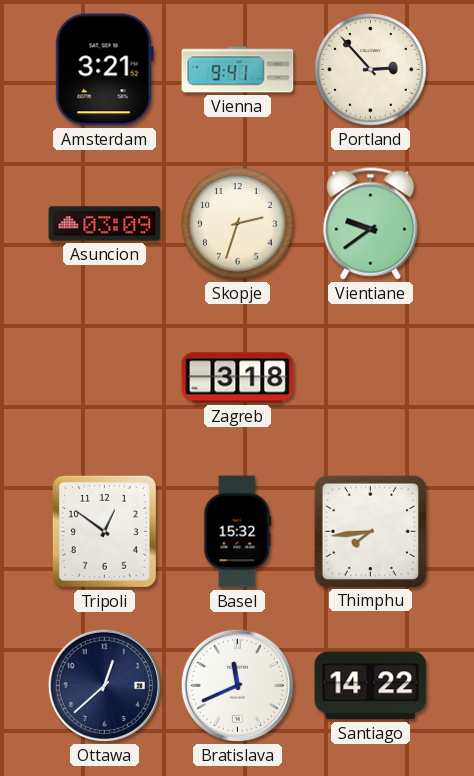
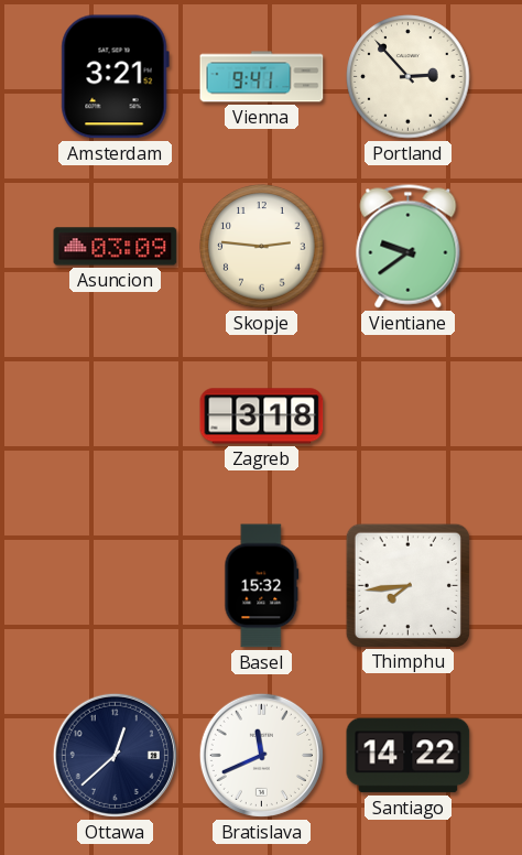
Skopje: 2:33 -> 2:46
Tripoli: 12:51 -> none
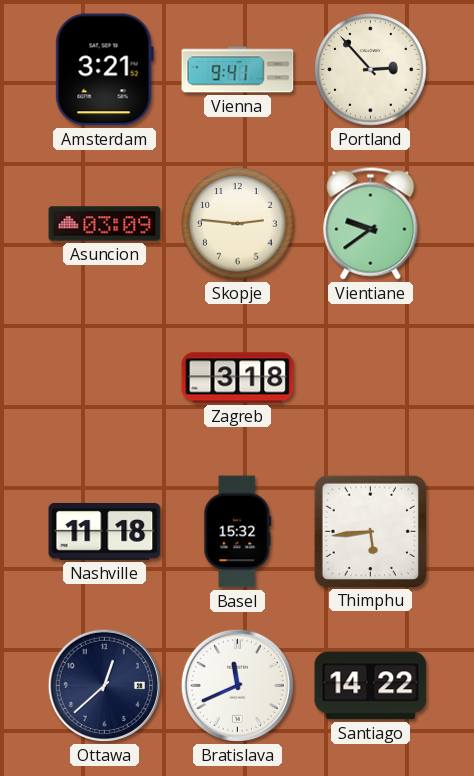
Nashville: none -> 11:18
Thimphu: 7:44 -> 5:44
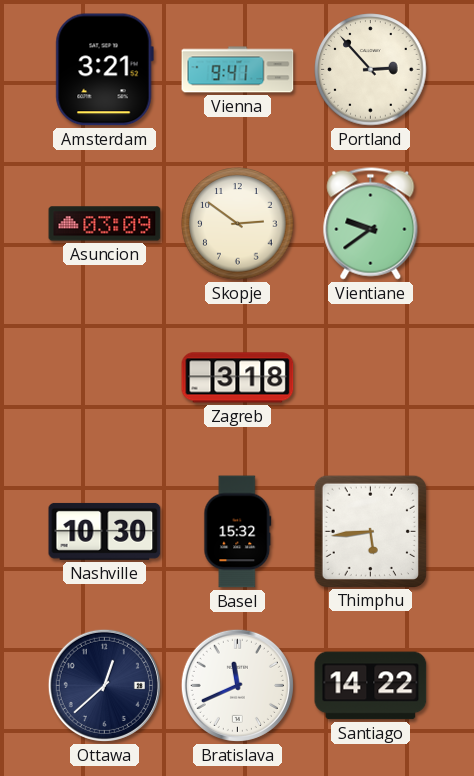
Skopje: 2:46 -> 2:51
Nashville: 11:18 -> 10:30
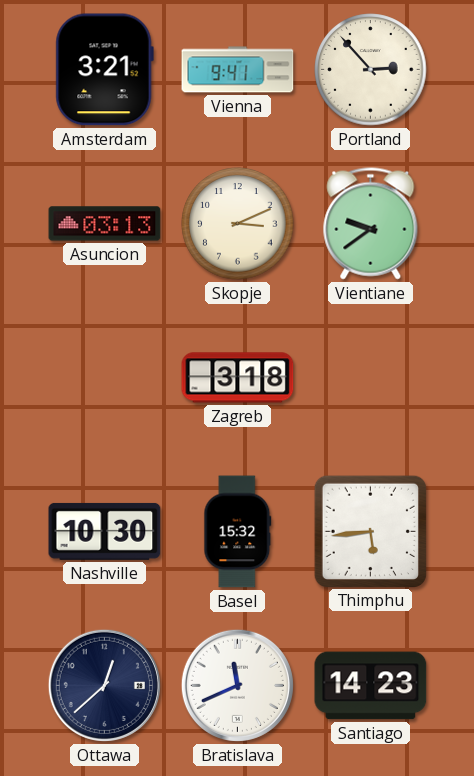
Asuncion: 03:09 -> 03:13
Skopje: 2:51 -> 3:11
Santiago: 14:22 -> 14:23
